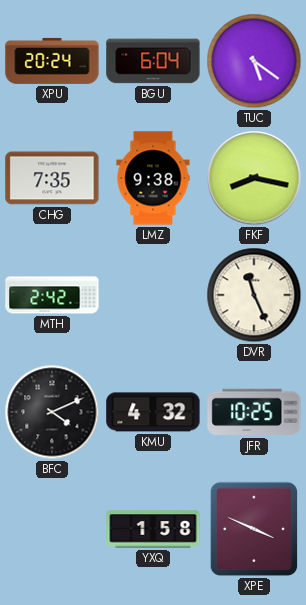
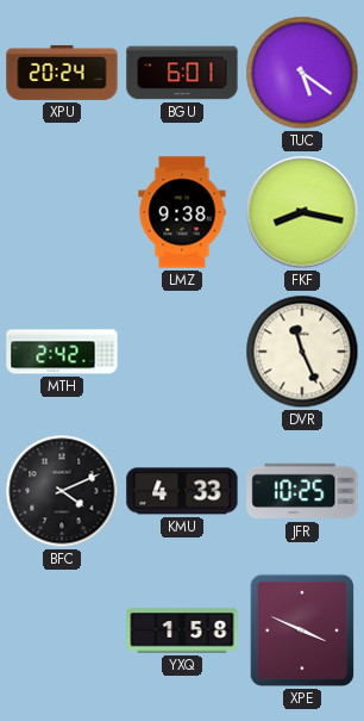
BGU: 6:04 -> 6:01
CHG: 7:35 -> none
KMU: 4:32 -> 4:33
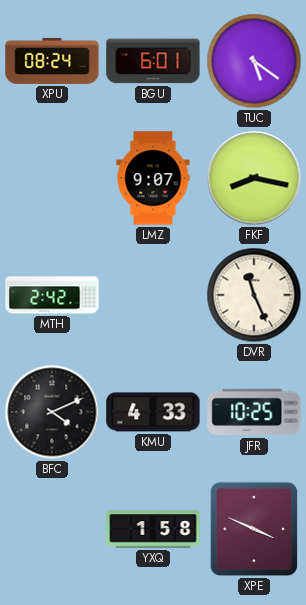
XPU: 20:24 -> 08:24
LMZ: 9:38 -> 9:07
